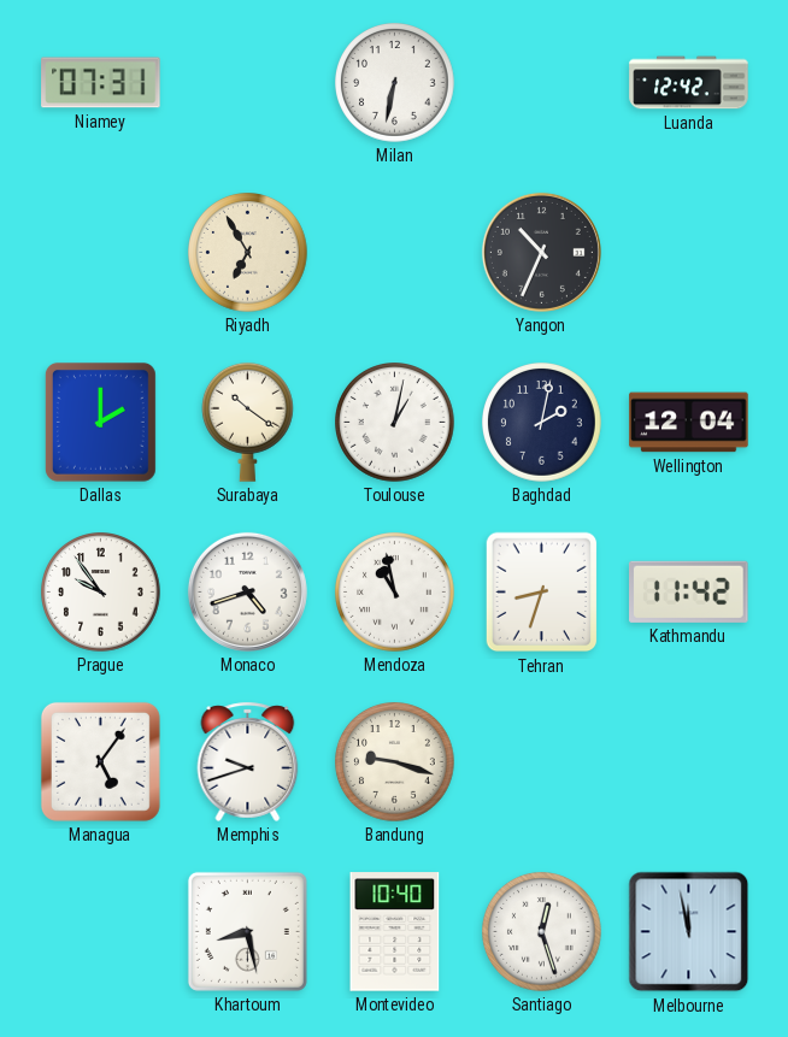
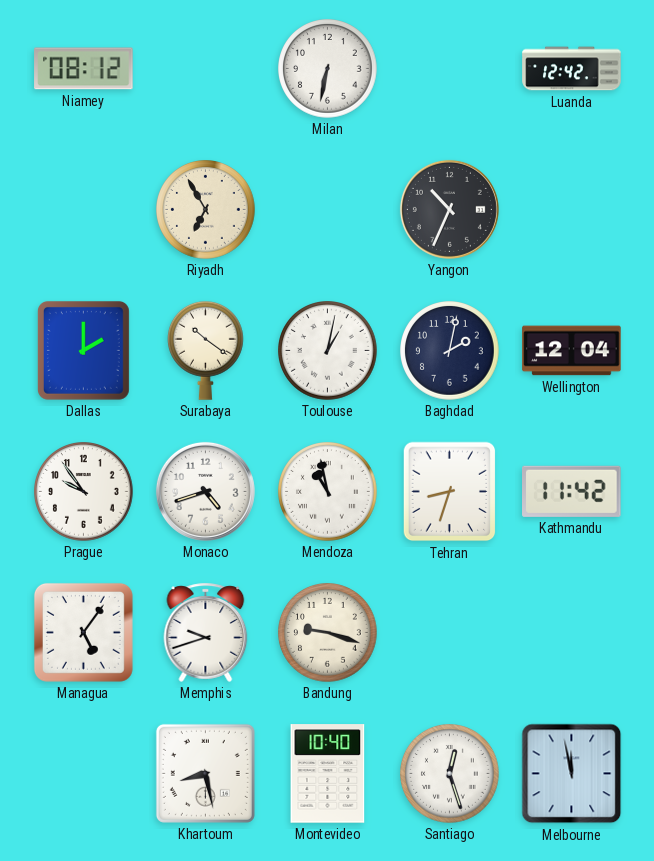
Niamey: 07:31 -> 08:12
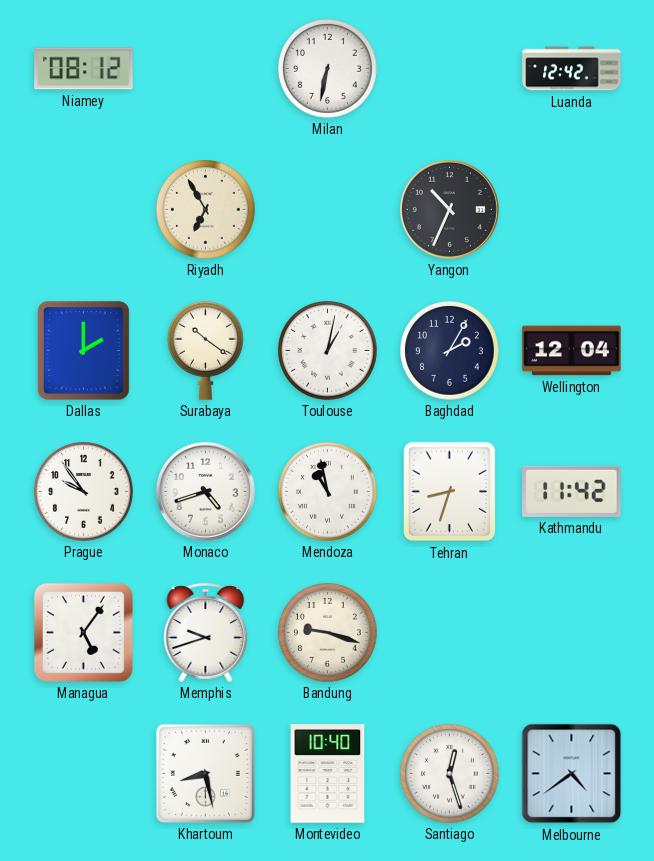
Baghdad: 2:02 -> 2:05
Melbourne: 11:58 -> 4:39
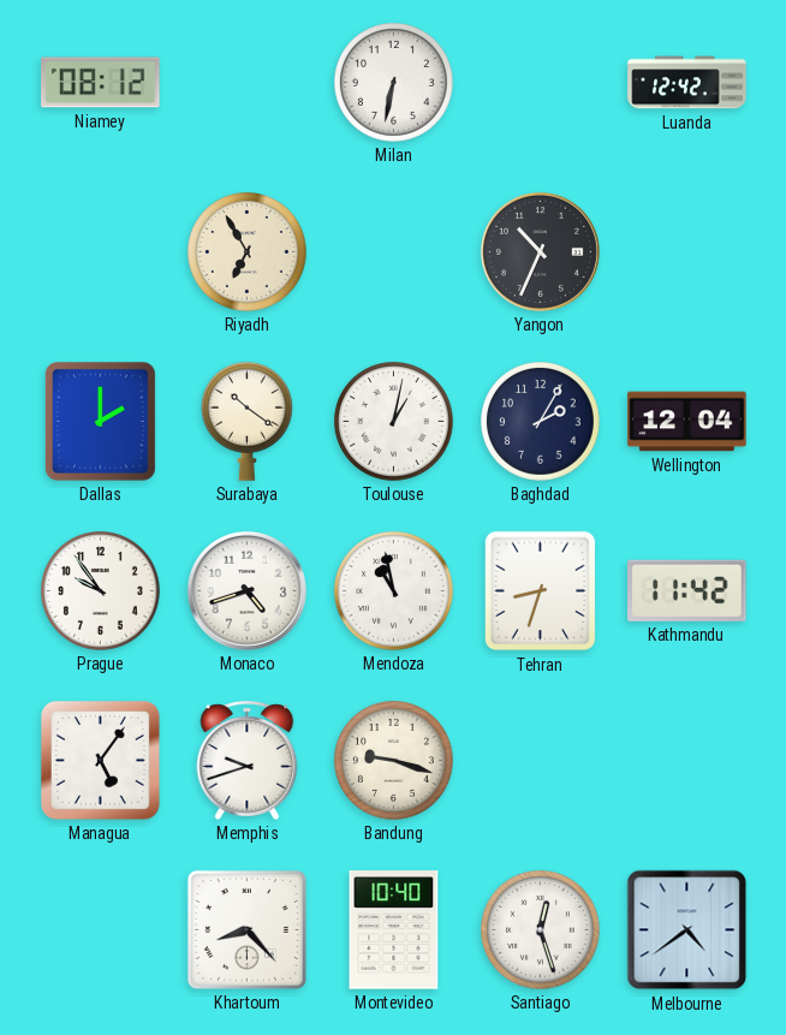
Khartoum: 8:28 -> 8:23
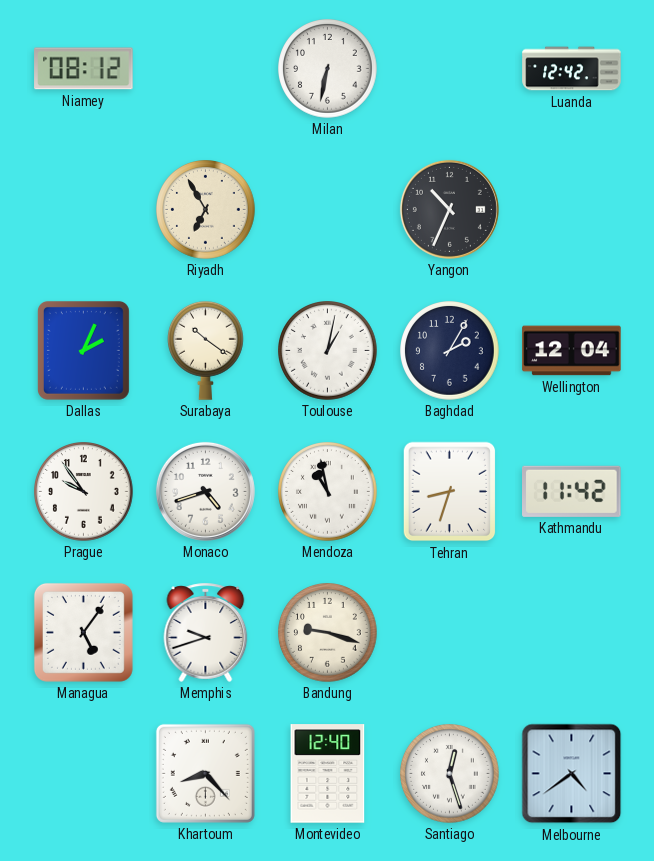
Dallas: 2:00 -> 2:04
Montevideo: 10:40 -> 12:40
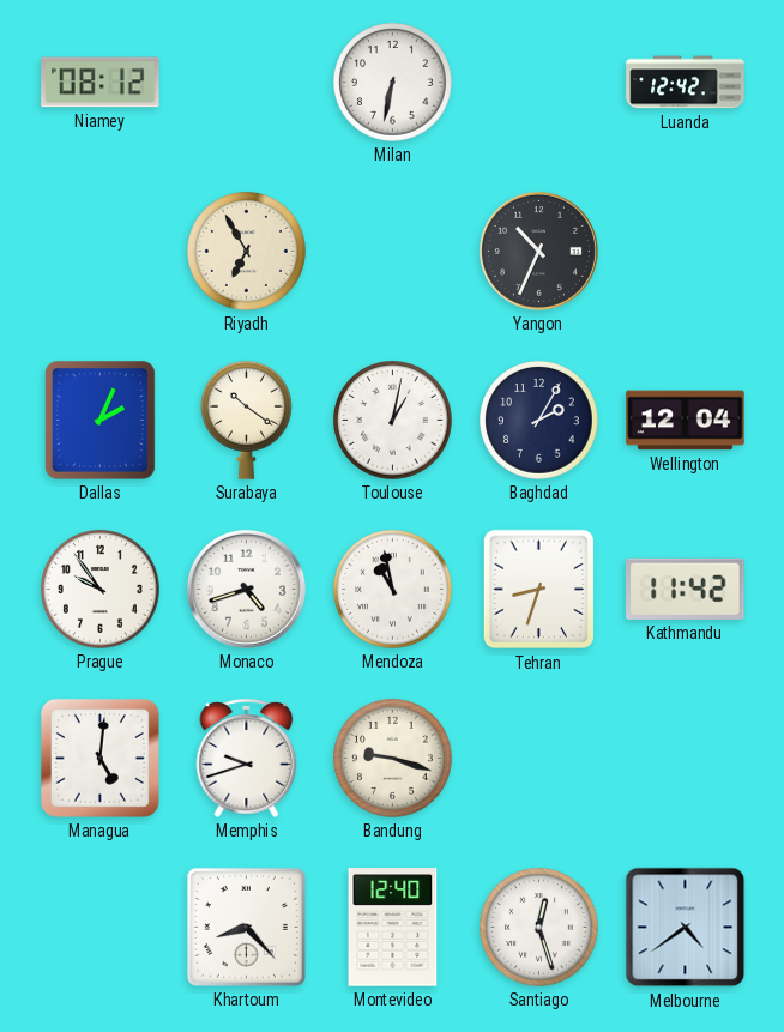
Managua: 5:06 -> 5:01
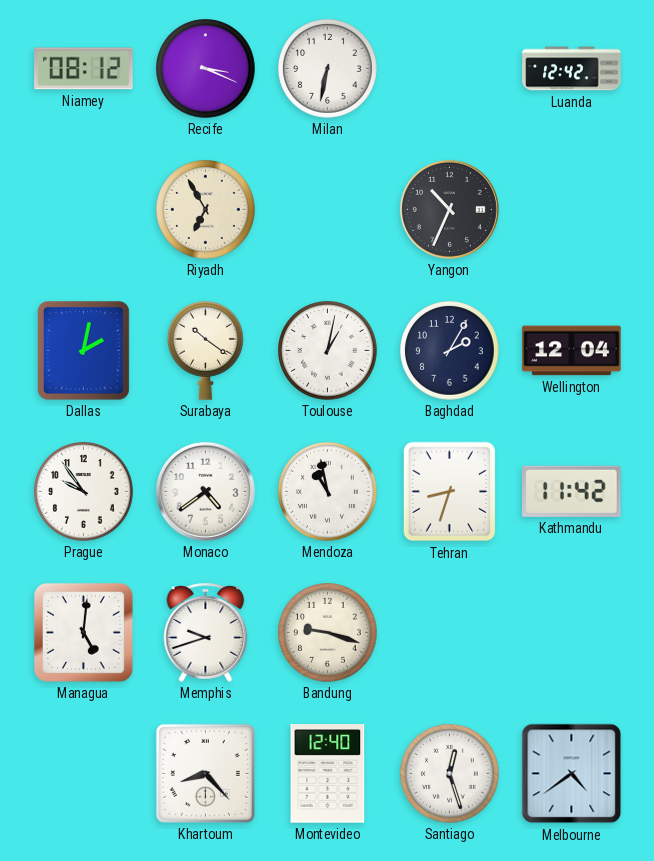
Recife: none -> 3:19
Dallas: 2:04 -> 2:02
Monaco: 4:42 -> 4:39
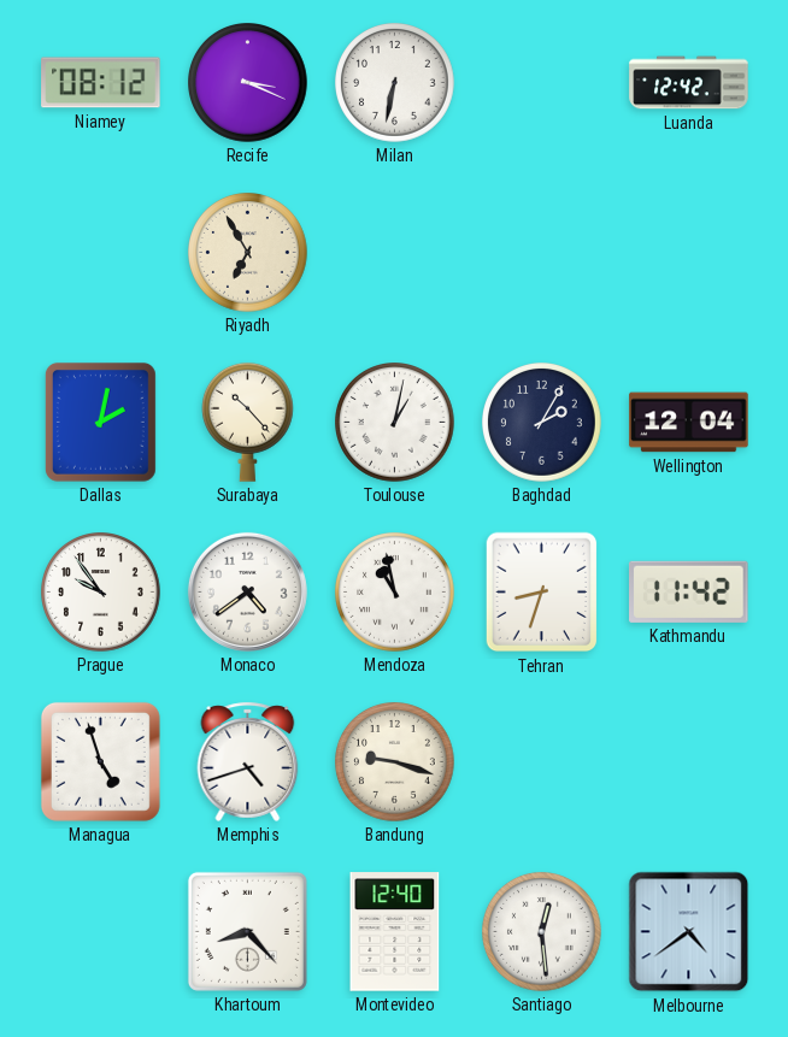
Yangon: 10:34 -> none
Surabaya: 10:21 -> 10:23
Managua: 5:01 -> 4:57
Memphis: 9:42 -> 4:42
Santiago: 12:27 -> 12:29
